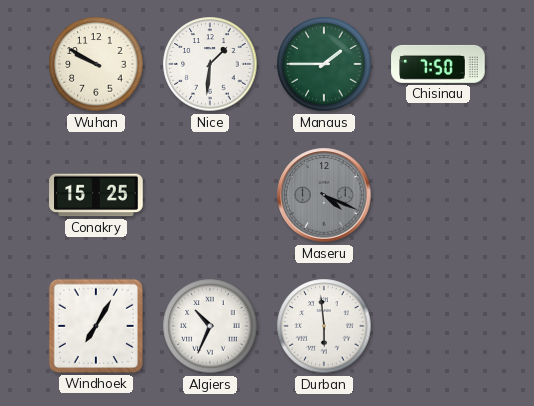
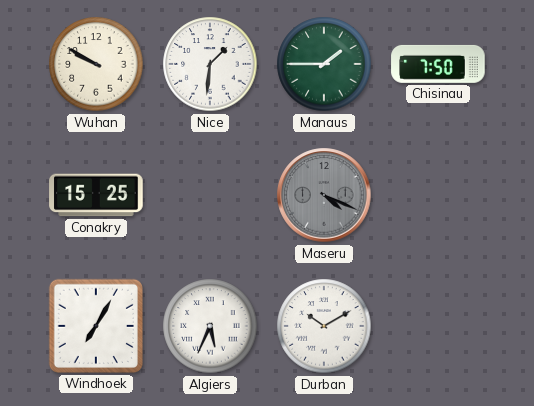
Algiers: 10:34 -> 5:34
Durban: 5:59 -> 10:10
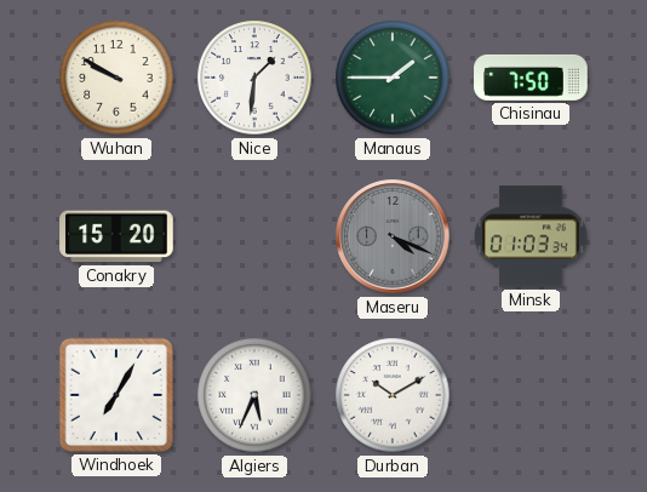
Conakry: 15:25 -> 15:20
Minsk: none -> 01:03
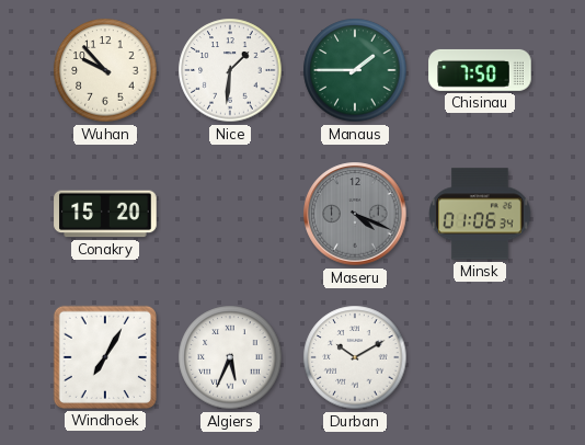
Wuhan: 9:50 -> 9:53
Minsk: 01:03 -> 01:06
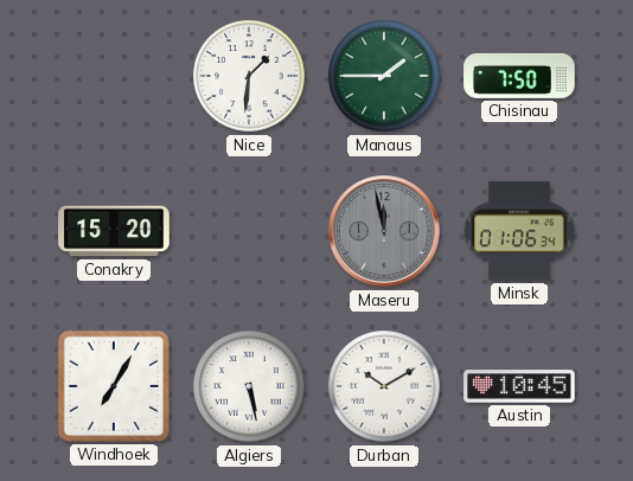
Wuhan: 9:53 -> none
Maseru: 4:19 -> 11:58
Algiers: 5:34 -> 5:28
Austin: none -> 10:45
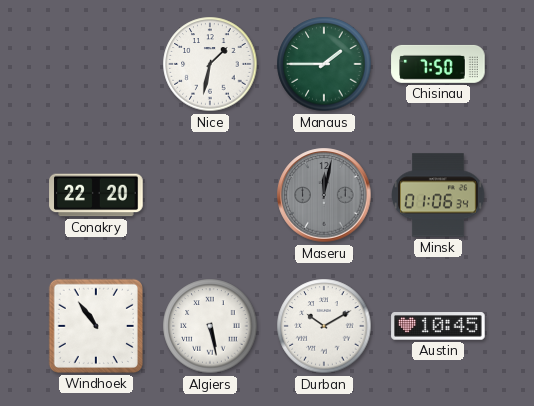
Nice: 1:31 -> 1:32
Conakry: 15:20 -> 22:20
Maseru: 11:58 -> 12:02
Windhoek: 7:05 -> 10:54
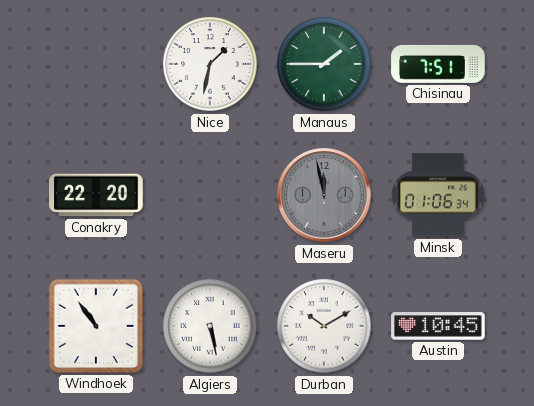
Chisinau: 7:50 -> 7:51
Maseru: 12:02 -> 11:58
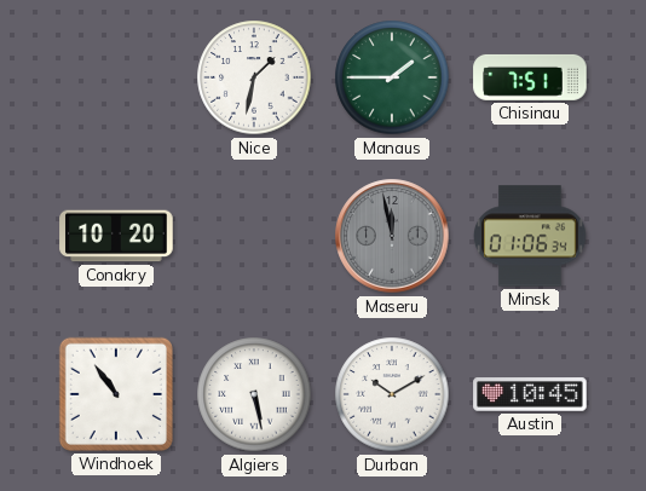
Conakry: 22:20 -> 10:20
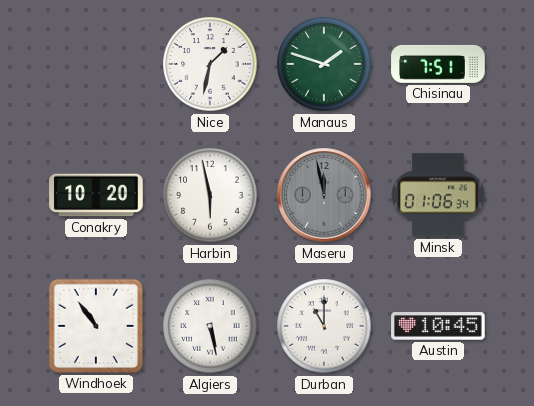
Manaus: 1:45 -> 1:48
Harbin: none -> 5:58
Durban: 10:10 -> 11:00
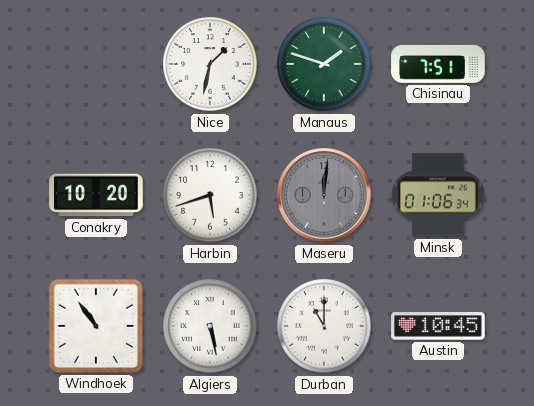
Harbin: 5:58 -> 5:42
Maseru: 11:58 -> 12:01
